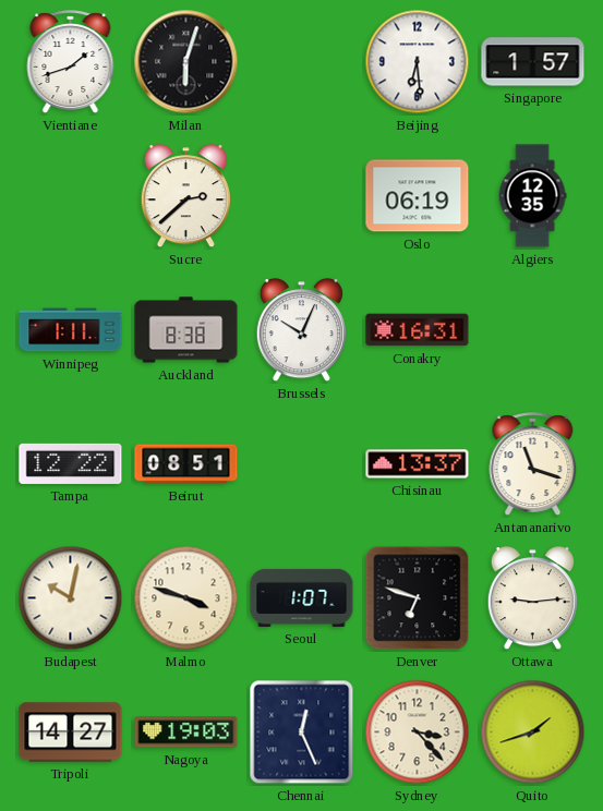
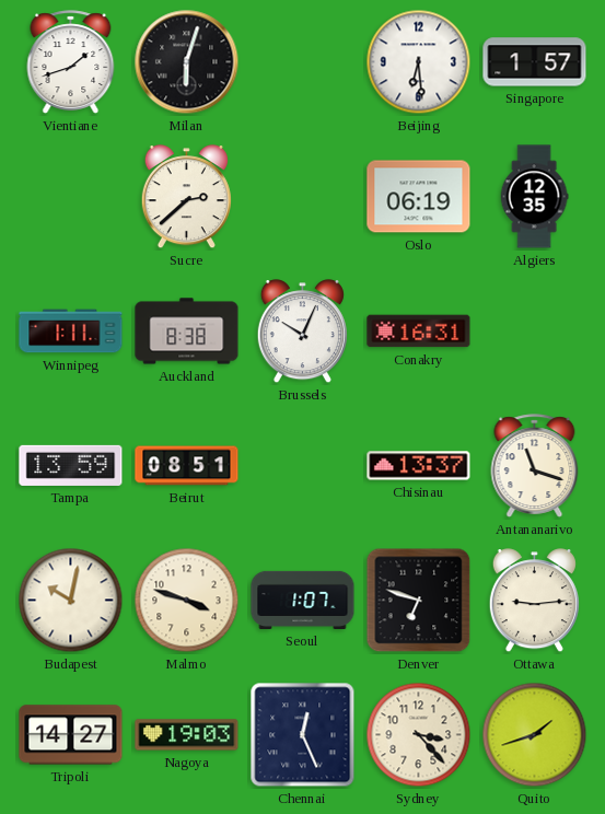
Tampa: 12:22 -> 13:59
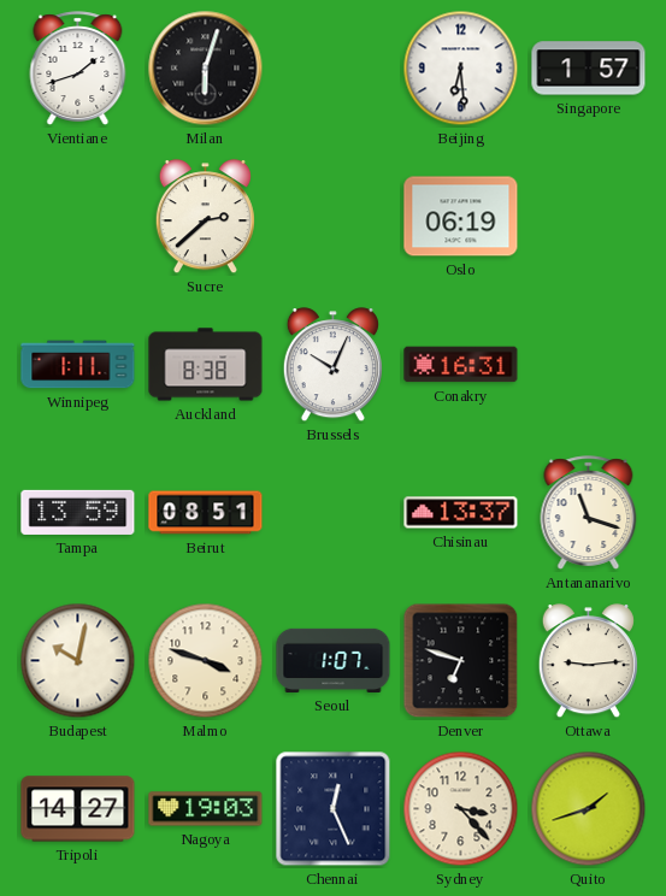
Algiers: 12:35 -> none
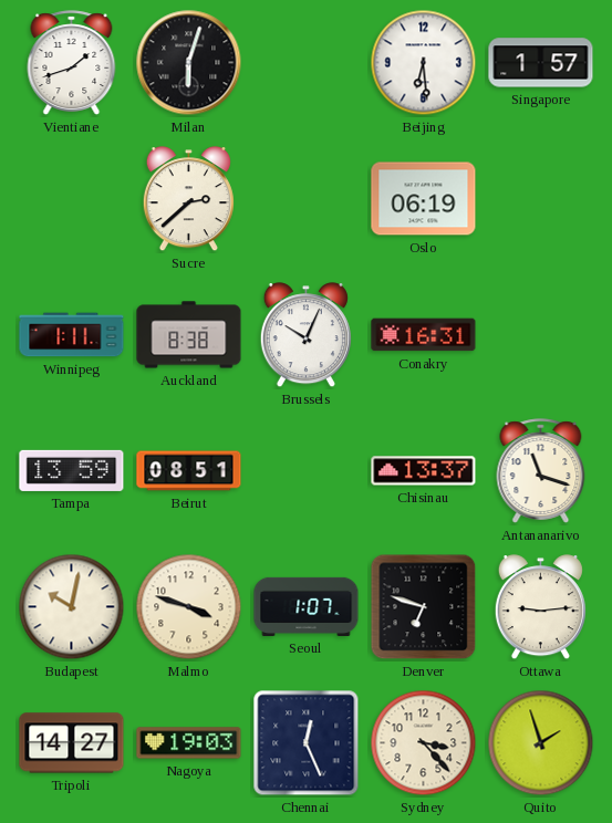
Quito: 1:42 -> 1:57
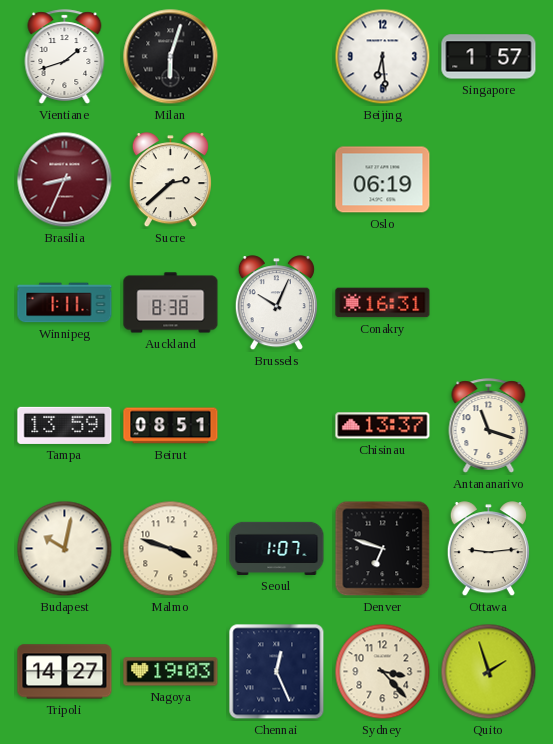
Brasilia: none -> 8:34
